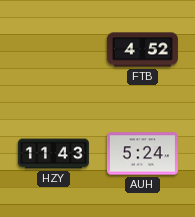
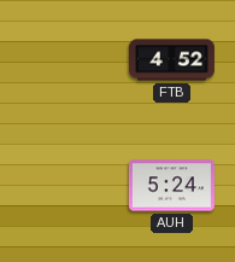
HZY: 11:43 -> none
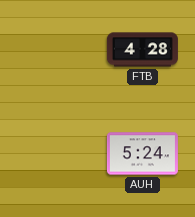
FTB: 4:52 -> 4:28
